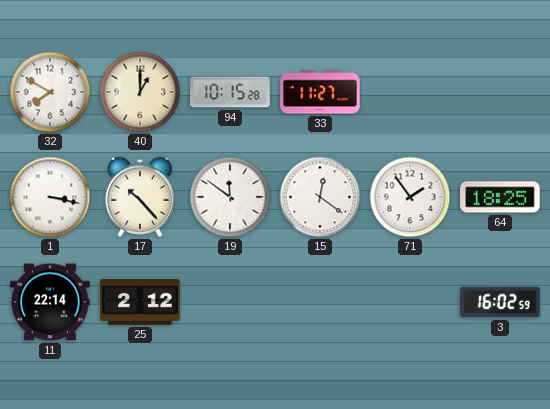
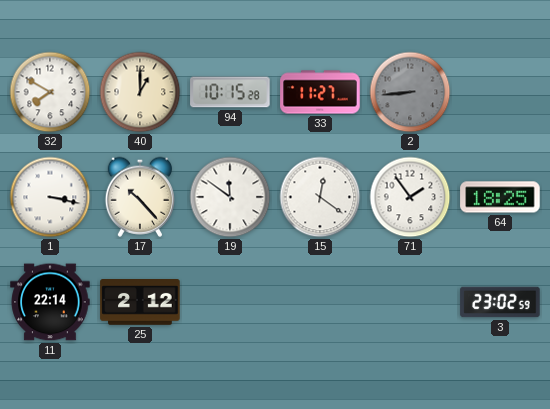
2: none -> 8:44
3: 16:02 -> 23:02
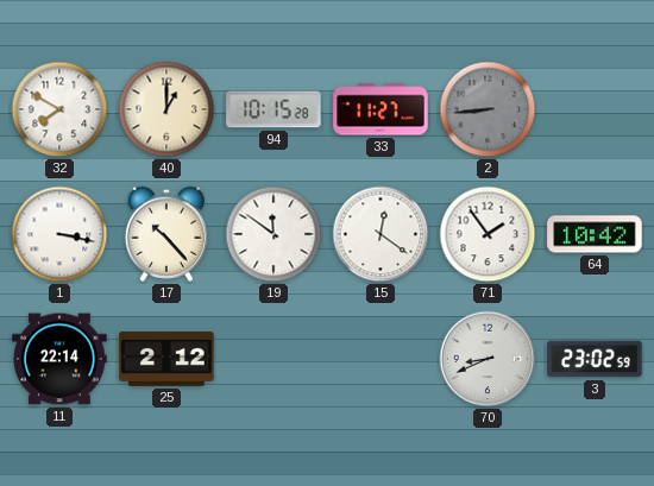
64: 18:25 -> 10:42
70: none -> 8:41
